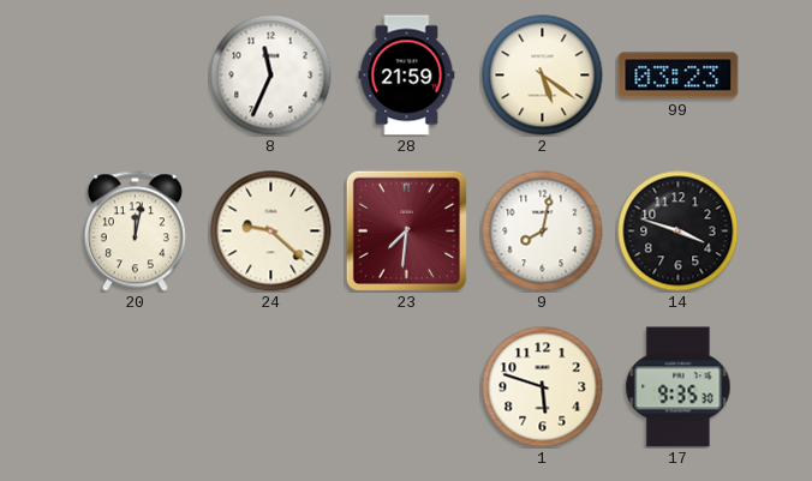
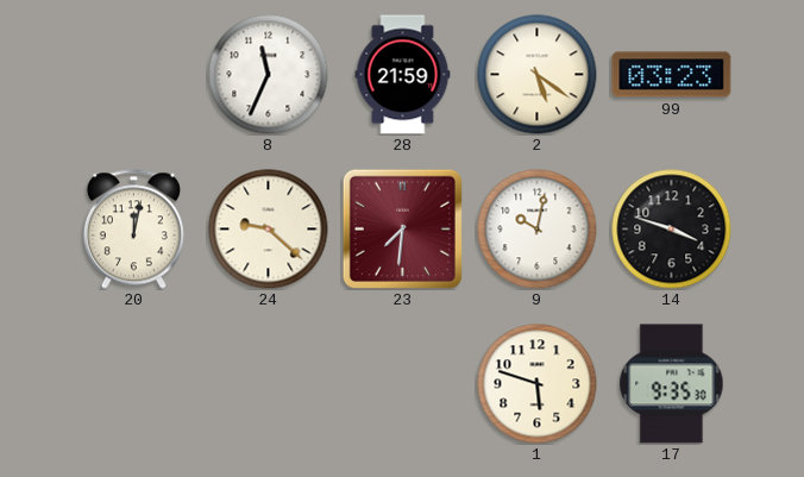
9: 8:02 -> 10:02
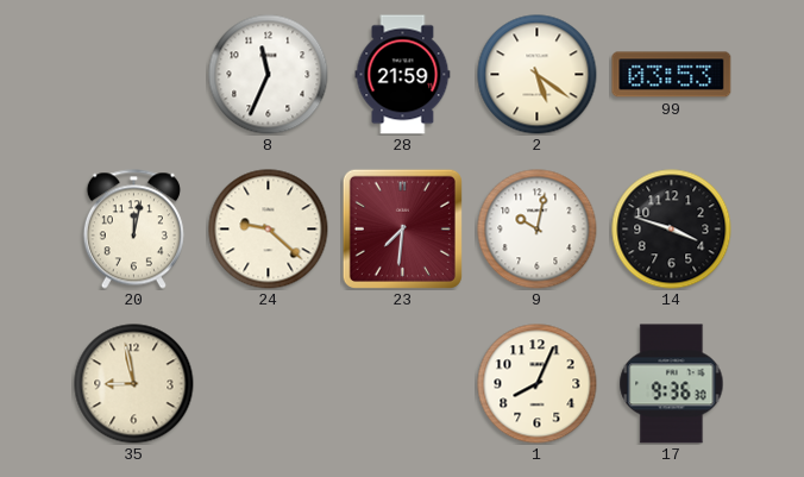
99: 03:23 -> 03:53
35: none -> 8:58
1: 5:48 -> 8:04
17: 9:35 -> 9:36
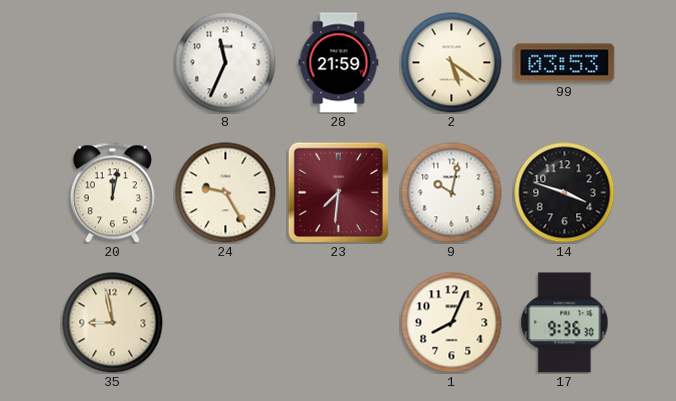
24: 9:22 -> 9:25
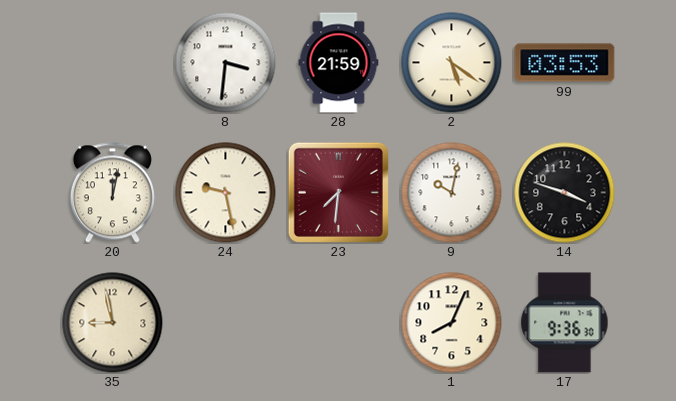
8: 11:34 -> 3:31
24: 9:25 -> 9:28
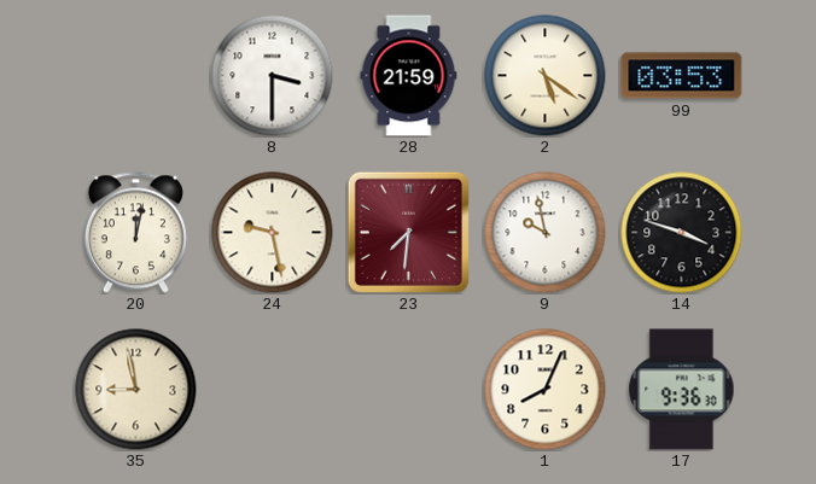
8: 3:31 -> 3:30
9: 10:02 -> 9:58
